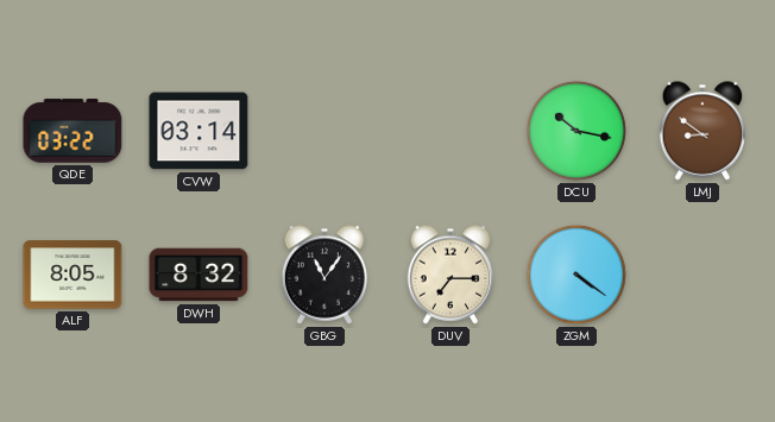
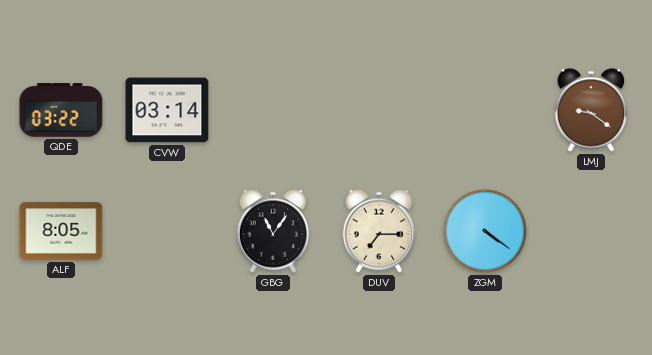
DCU: 10:17 -> none
LMJ: 8:51 -> 9:21
DWH: 8:32 -> none
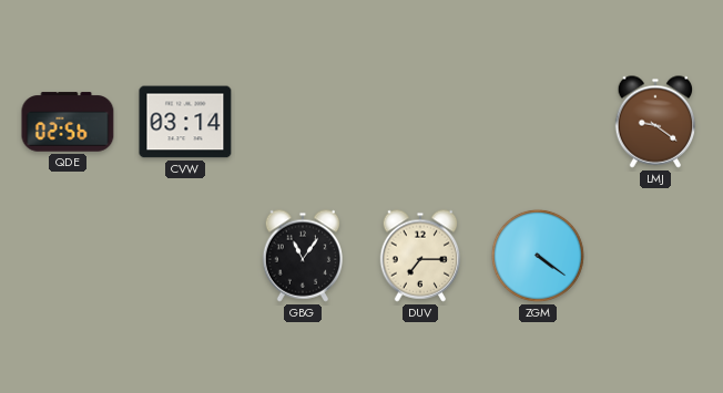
QDE: 03:22 -> 02:56
ALF: 8:05 -> none
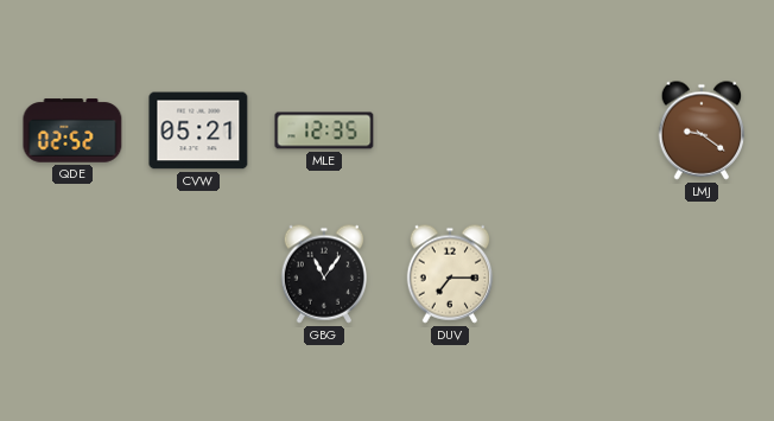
QDE: 02:56 -> 02:52
CVW: 03:14 -> 05:21
MLE: none -> 12:35
ZGM: 4:21 -> none
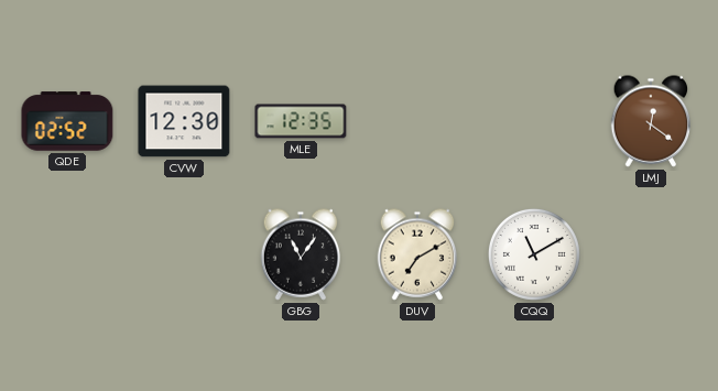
CVW: 05:21 -> 12:30
LMJ: 9:21 -> 12:21
DUV: 7:15 -> 7:10
CQQ: none -> 11:10
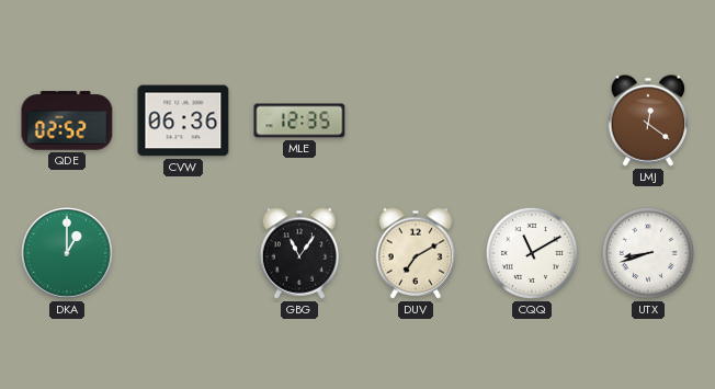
CVW: 12:30 -> 06:36
DKA: none -> 1:00
UTX: none -> 8:42
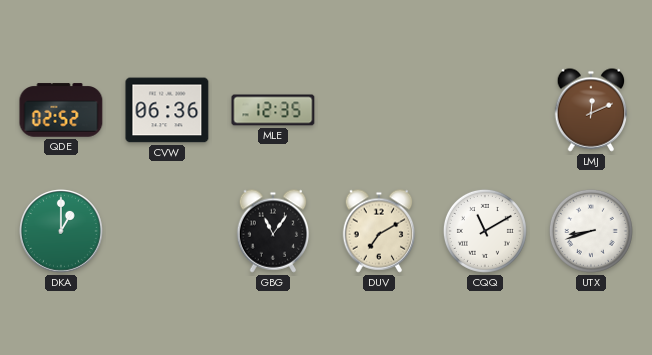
LMJ: 12:21 -> 12:11
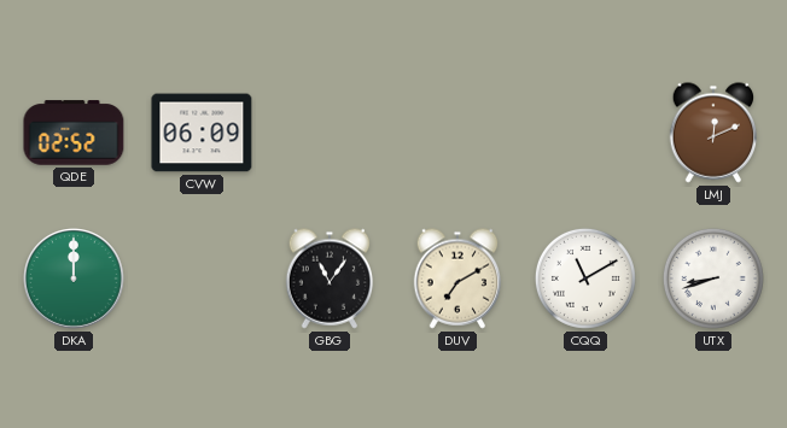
CVW: 06:36 -> 06:09
MLE: 12:35 -> none
DKA: 1:00 -> 12:00
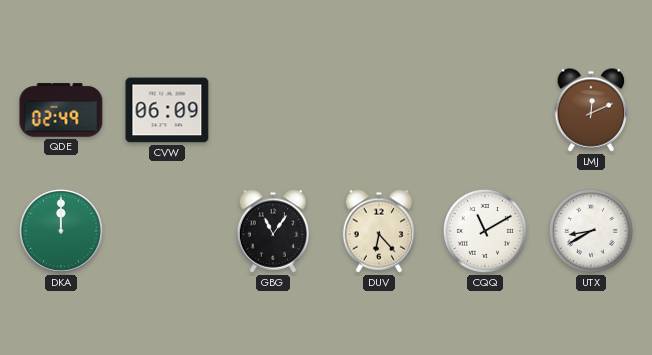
QDE: 02:52 -> 02:49
DUV: 7:10 -> 6:23
UTX: 8:42 -> 8:40
